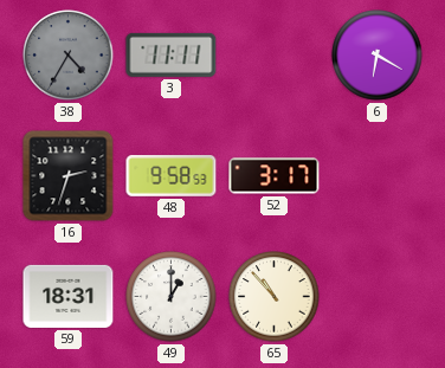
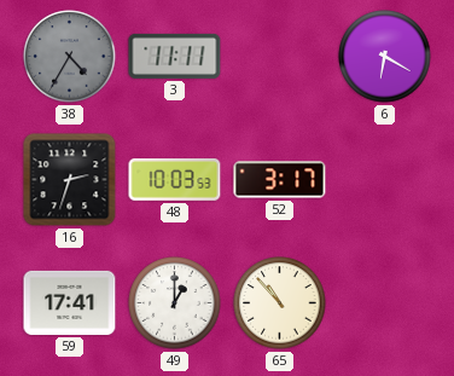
48: 9:58 -> 10:03
59: 18:31 -> 17:41
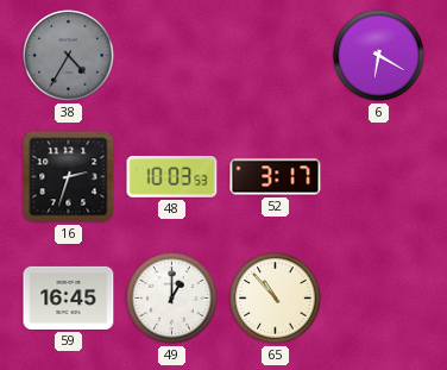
3: 11:11 -> none
59: 17:41 -> 16:45
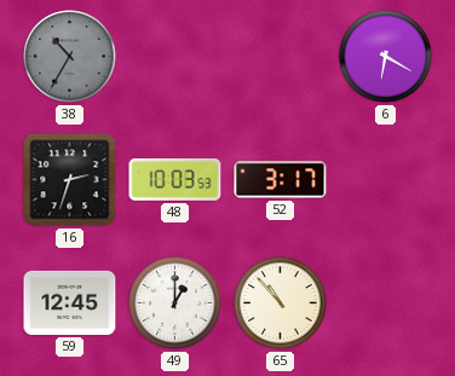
38: 4:35 -> 10:35
59: 16:45 -> 12:45
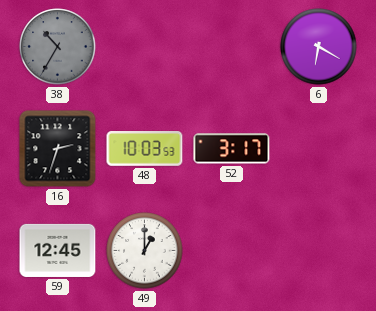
65: 10:53 -> none
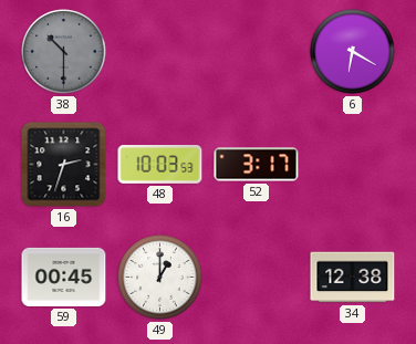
38: 10:35 -> 10:30
59: 12:45 -> 00:45
34: none -> 12:38
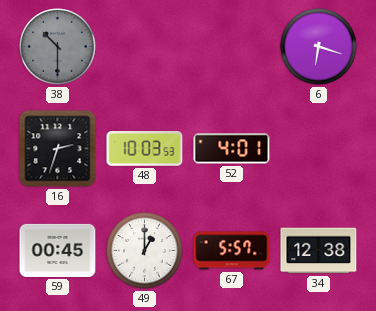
6: 6:20 -> 6:18
52: 3:17 -> 4:01
67: none -> 5:57
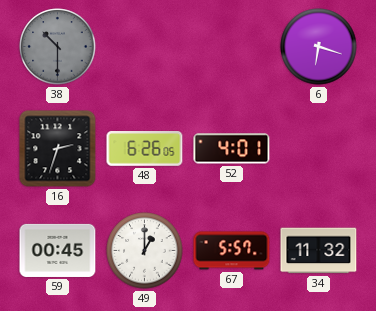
48: 10:03 -> 6:26
34: 12:38 -> 11:32
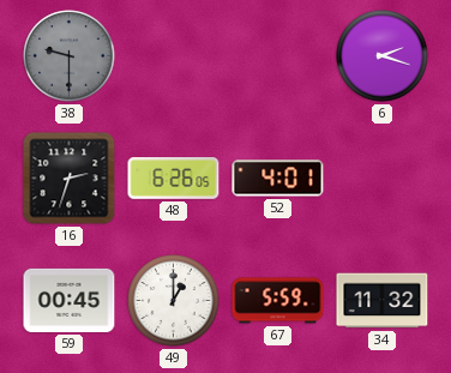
38: 10:30 -> 9:30
6: 6:18 -> 2:18
67: 5:57 -> 5:59
